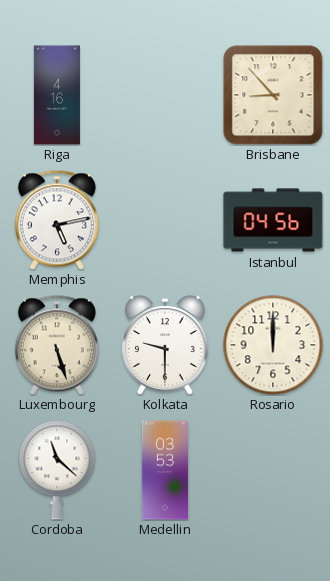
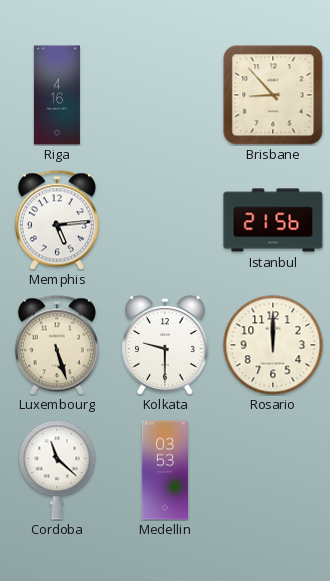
Memphis: 5:13 -> 5:14
Istanbul: 04:56 -> 21:56
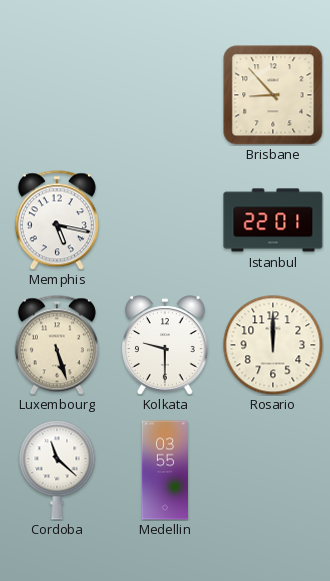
Riga: 4:16 -> none
Memphis: 5:14 -> 5:17
Istanbul: 21:56 -> 22:01
Medellin: 03:53 -> 03:55
